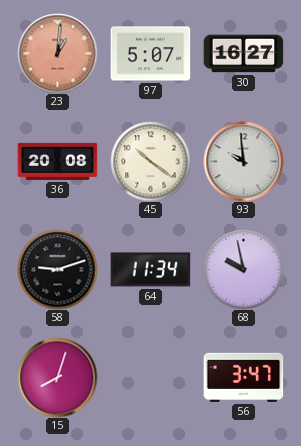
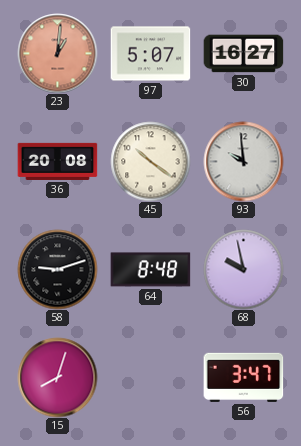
64: 11:34 -> 8:48
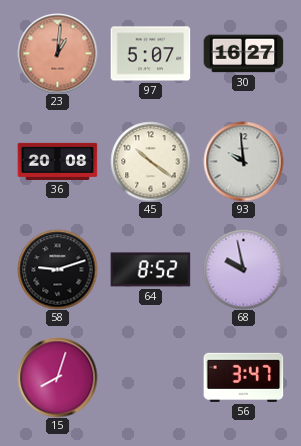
64: 8:48 -> 8:52
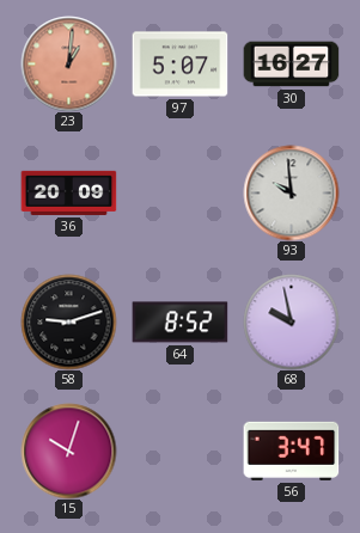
36: 20:08 -> 20:09
45: 10:21 -> none
15: 8:03 -> 10:03
